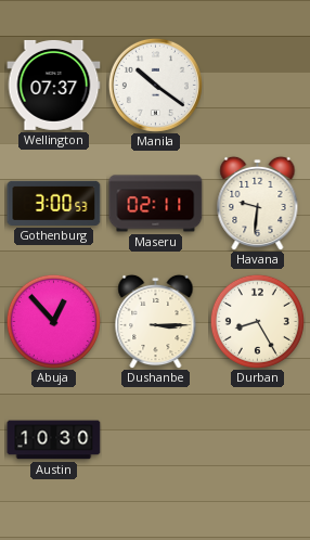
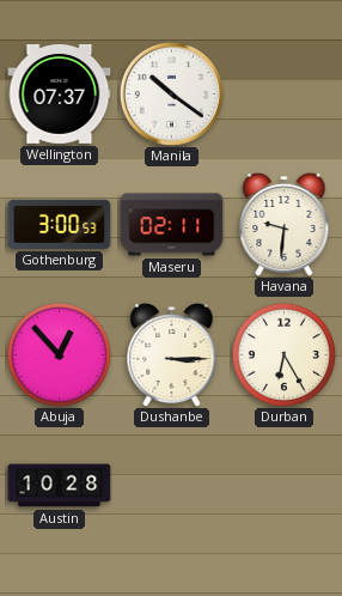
Durban: 8:25 -> 6:25
Austin: 10:30 -> 10:28
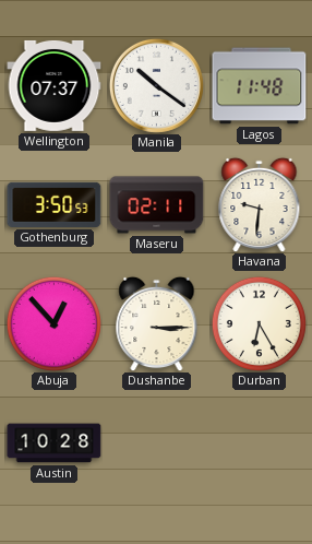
Lagos: none -> 11:48
Gothenburg: 3:00 -> 3:50
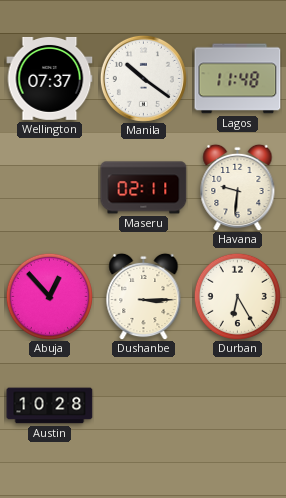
Gothenburg: 3:50 -> none
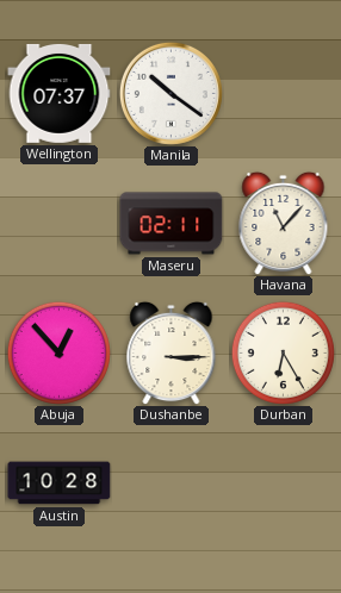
Lagos: 11:48 -> none
Havana: 9:31 -> 11:07
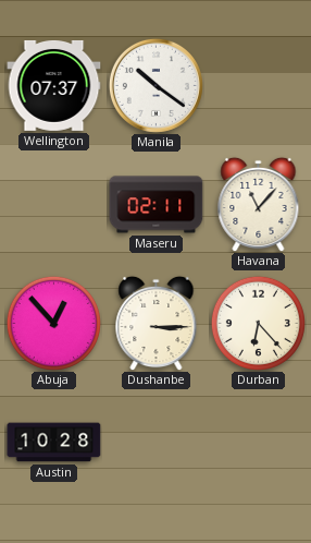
Durban: 6:25 -> 6:23
